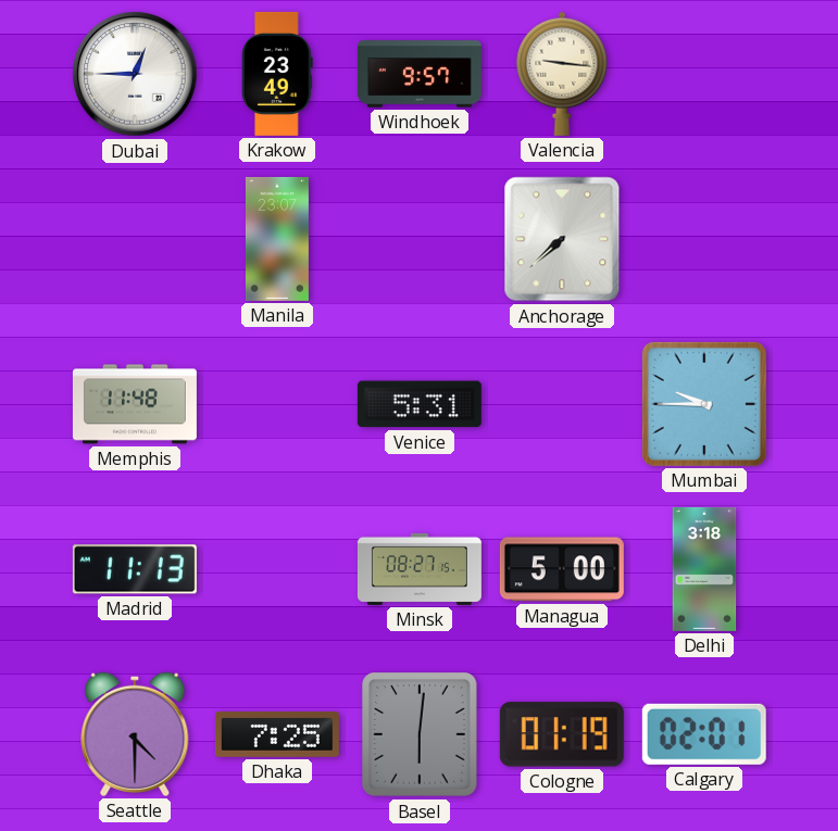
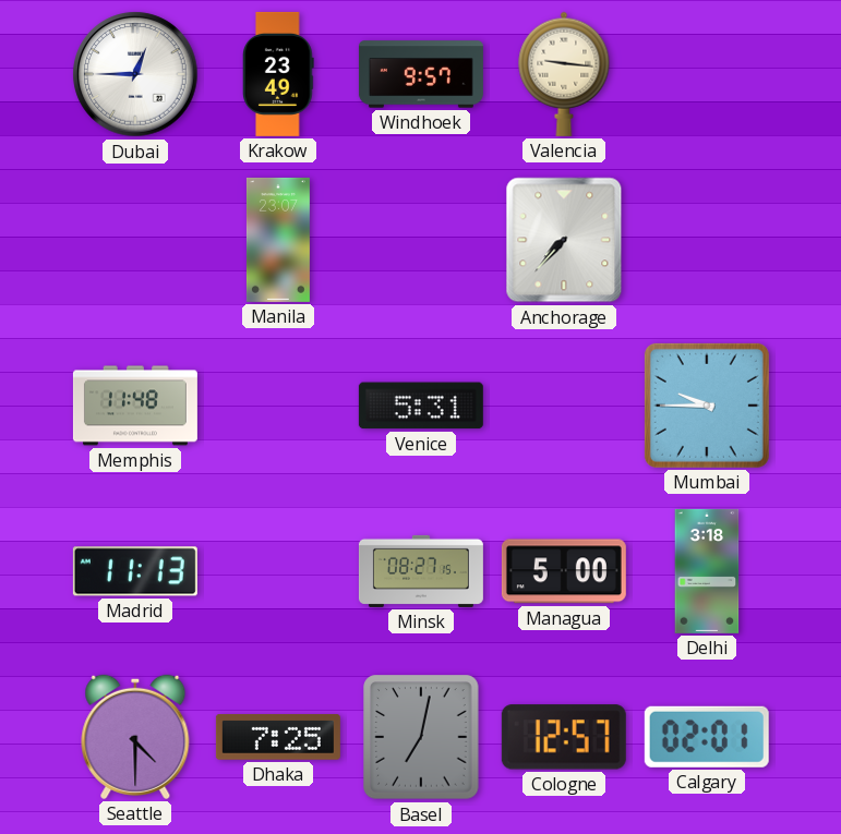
Anchorage: 7:38 -> 7:37
Basel: 6:01 -> 7:02
Cologne: 01:19 -> 12:57
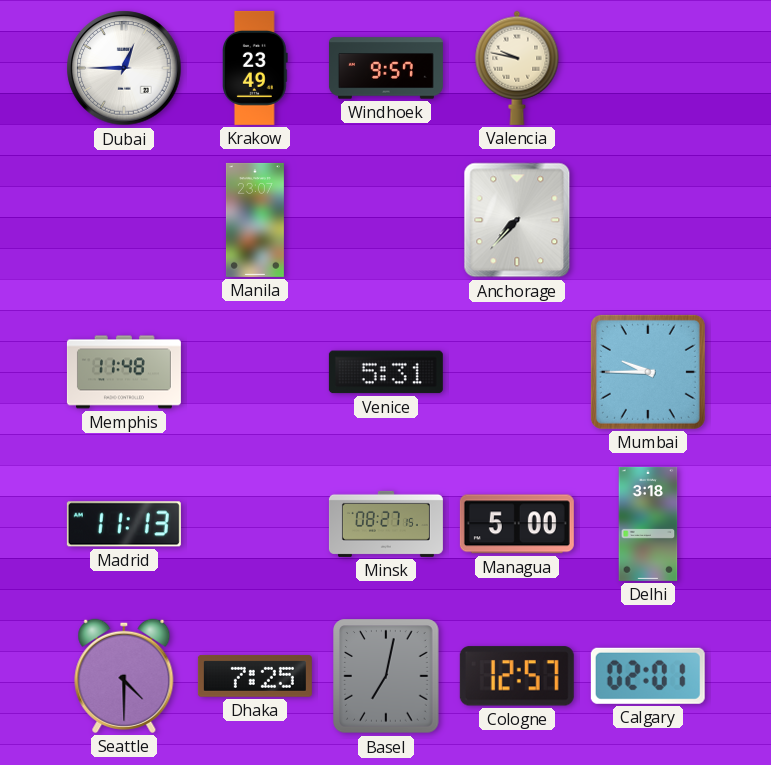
Valencia: 9:16 -> 9:47
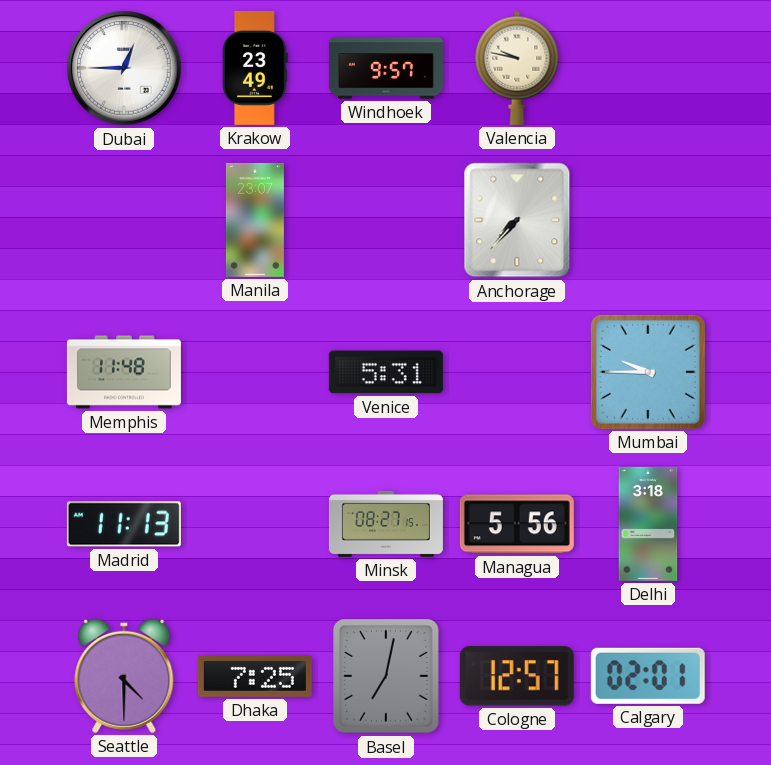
Managua: 5:00 -> 5:56
